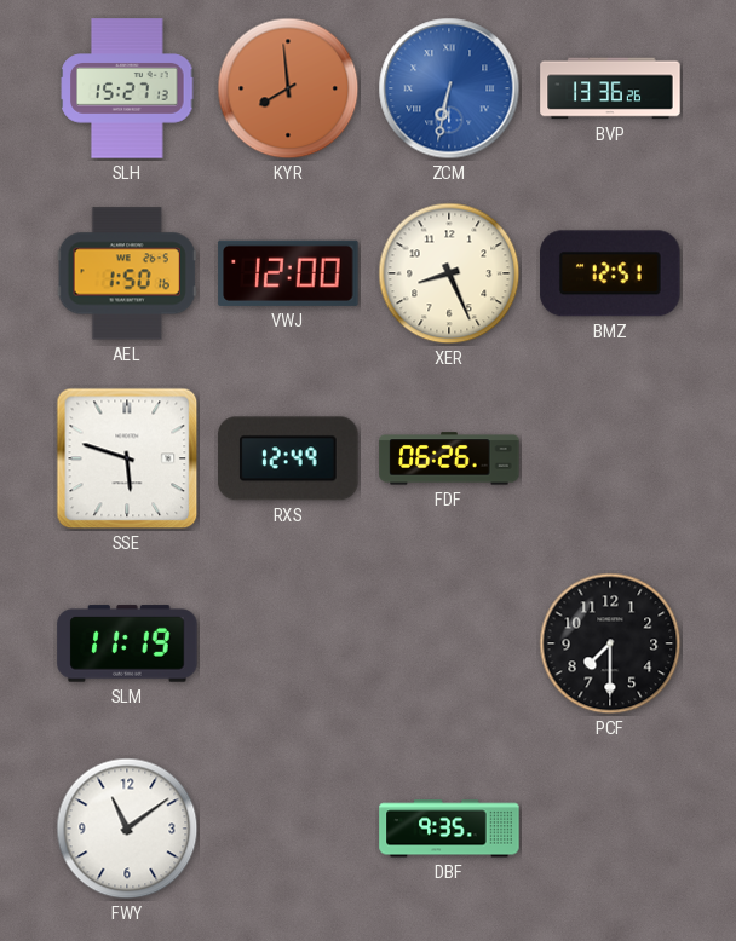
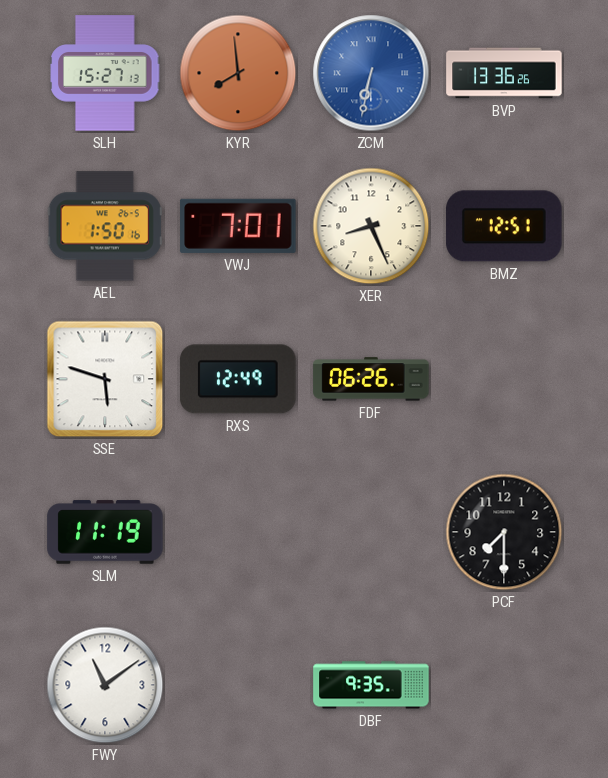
VWJ: 12:00 -> 7:01
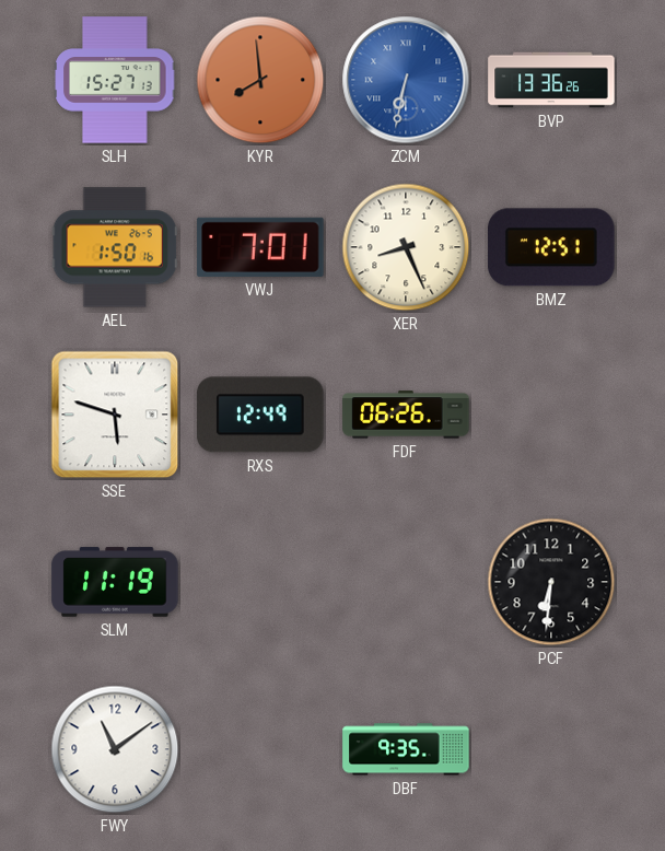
PCF: 7:30 -> 6:31
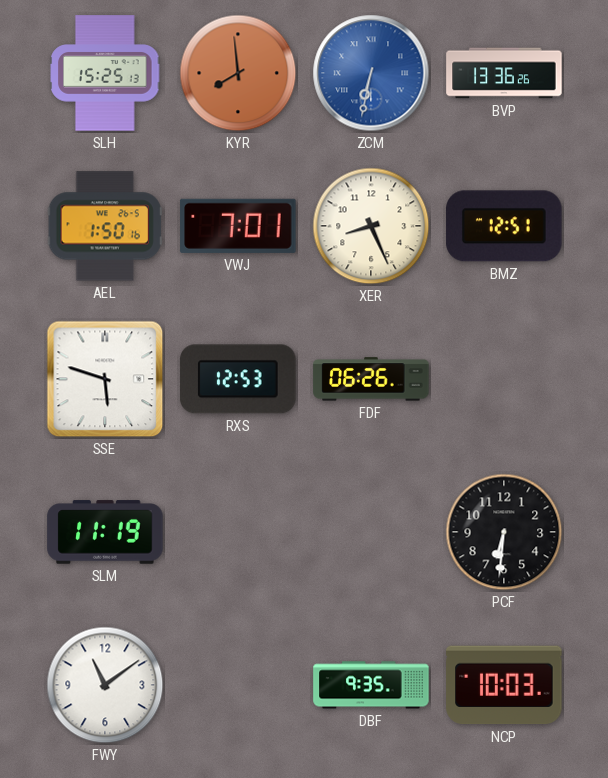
SLH: 15:27 -> 15:25
RXS: 12:49 -> 12:53
NCP: none -> 10:03
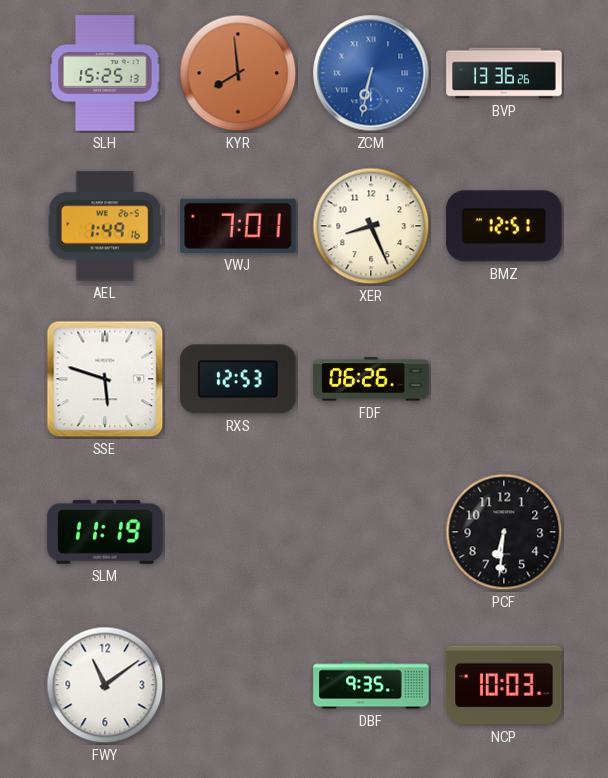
AEL: 1:50 -> 1:49
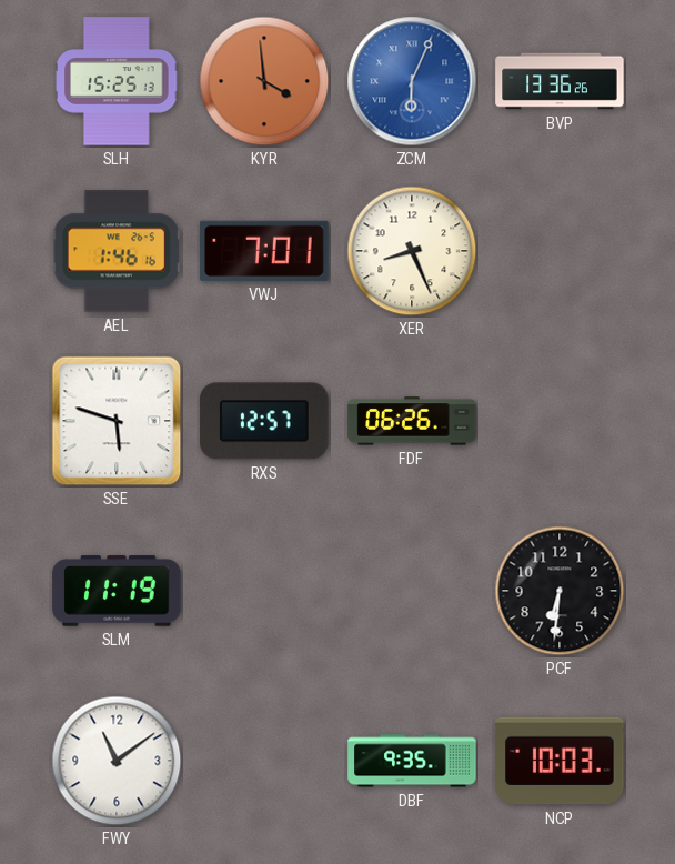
KYR: 7:59 -> 3:59
ZCM: 6:32 -> 6:04
AEL: 1:49 -> 1:46
BMZ: 12:51 -> none
RXS: 12:53 -> 12:57
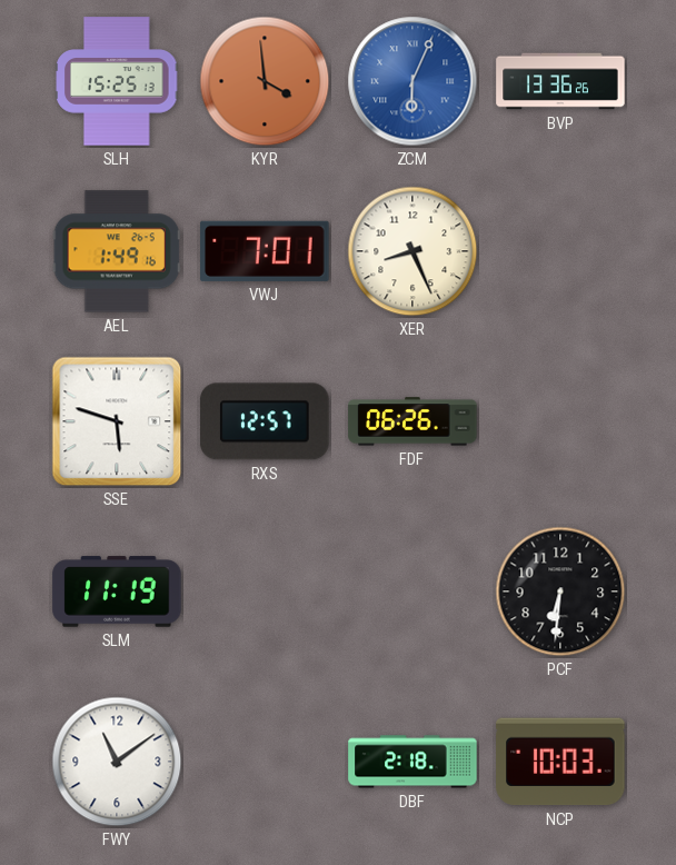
AEL: 1:46 -> 1:49
DBF: 9:35 -> 2:18
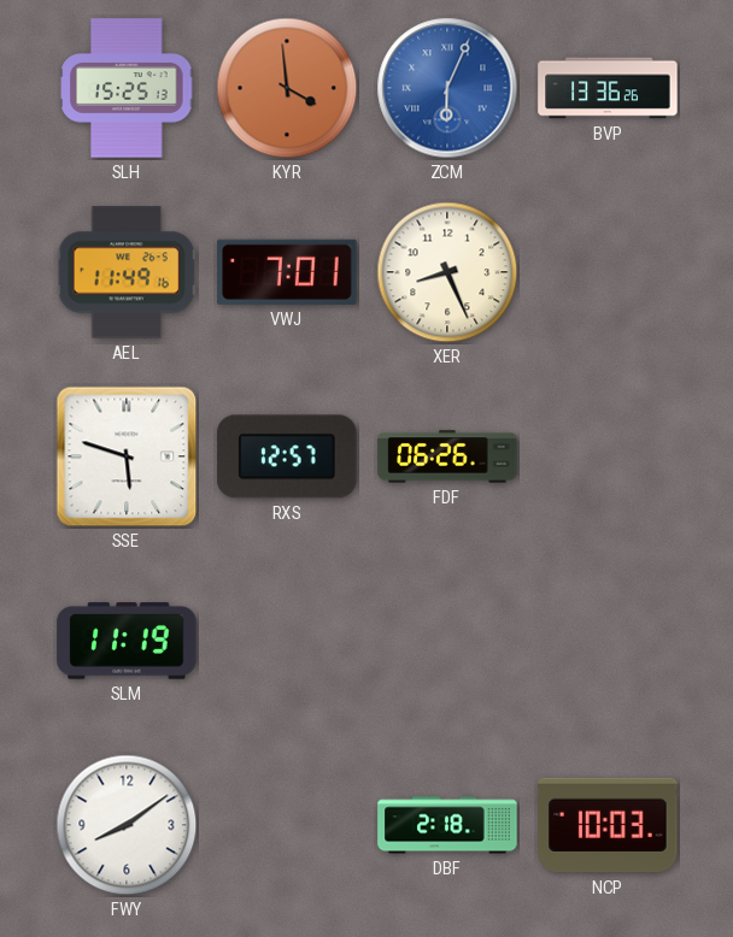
AEL: 1:49 -> 11:49
PCF: 6:31 -> none
FWY: 11:09 -> 8:09
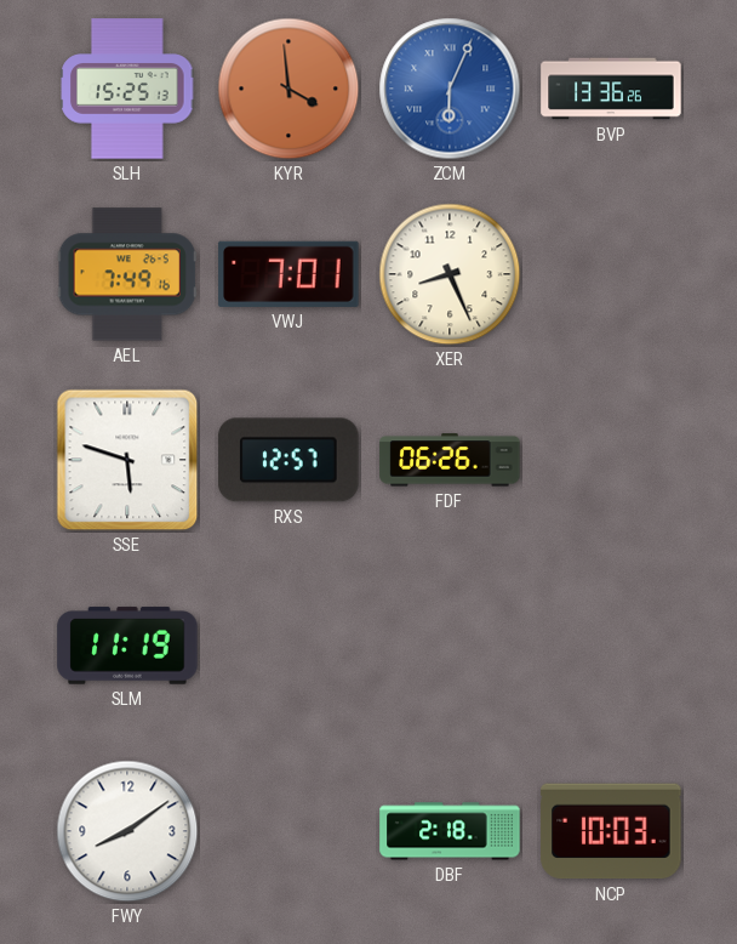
AEL: 11:49 -> 7:49
